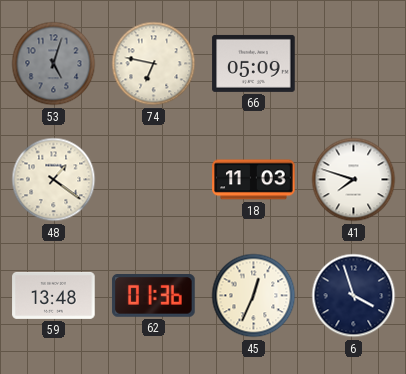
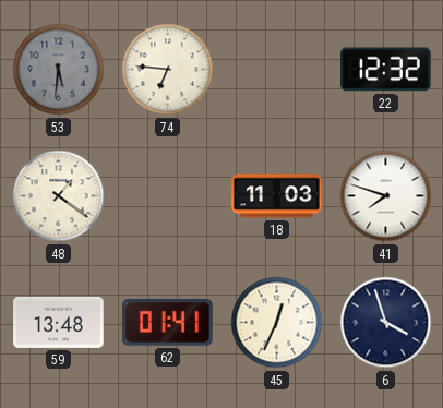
53: 5:03 -> 5:31
74: 6:47 -> 6:46
66: 05:09 -> none
22: none -> 12:32
62: 01:36 -> 01:41
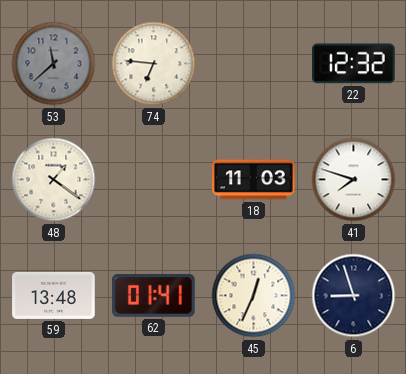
53: 5:31 -> 11:38
6: 3:57 -> 8:57
